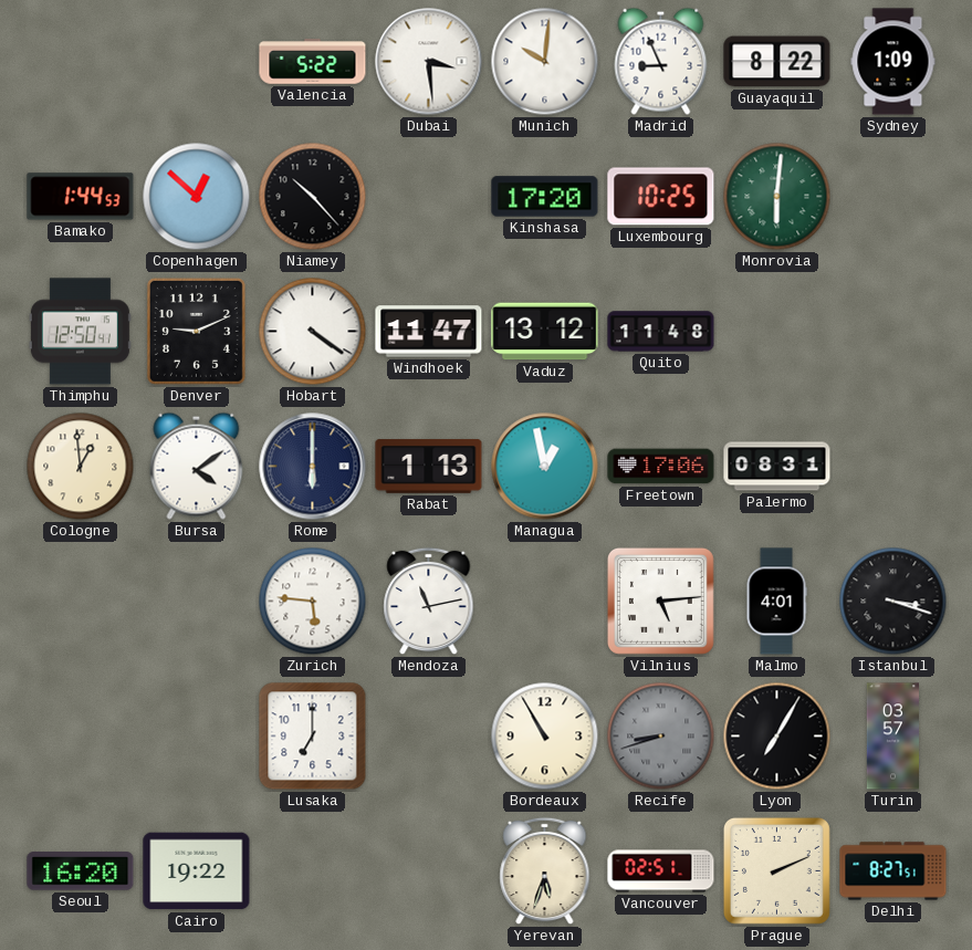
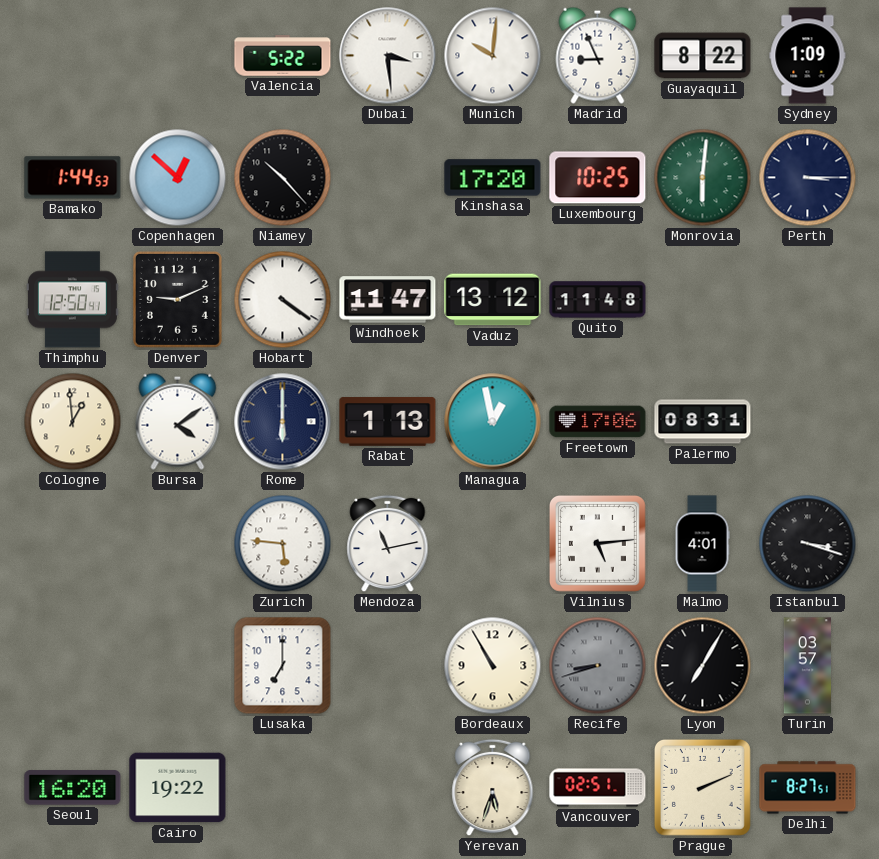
Perth: none -> 3:15
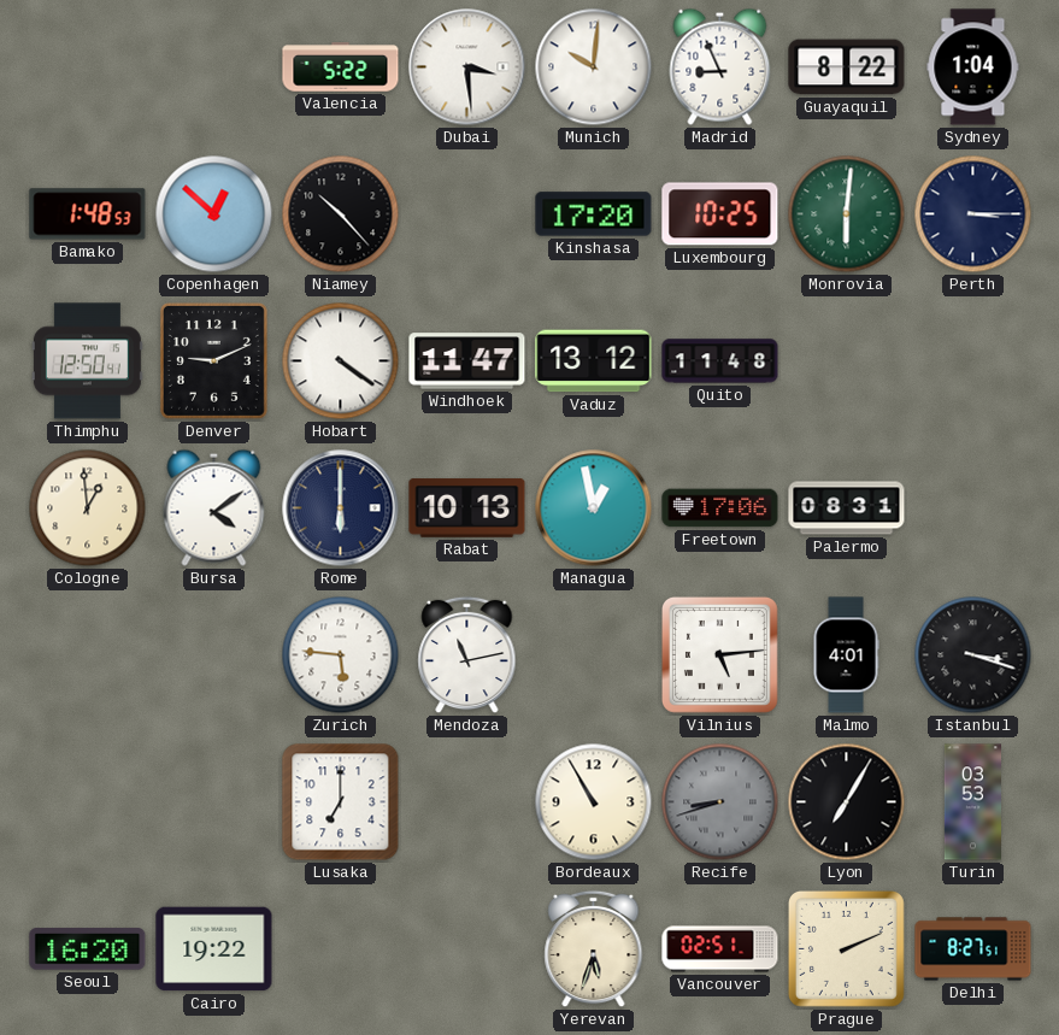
Sydney: 1:09 -> 1:04
Bamako: 1:44 -> 1:48
Rabat: 1:13 -> 10:13
Turin: 03:57 -> 03:53
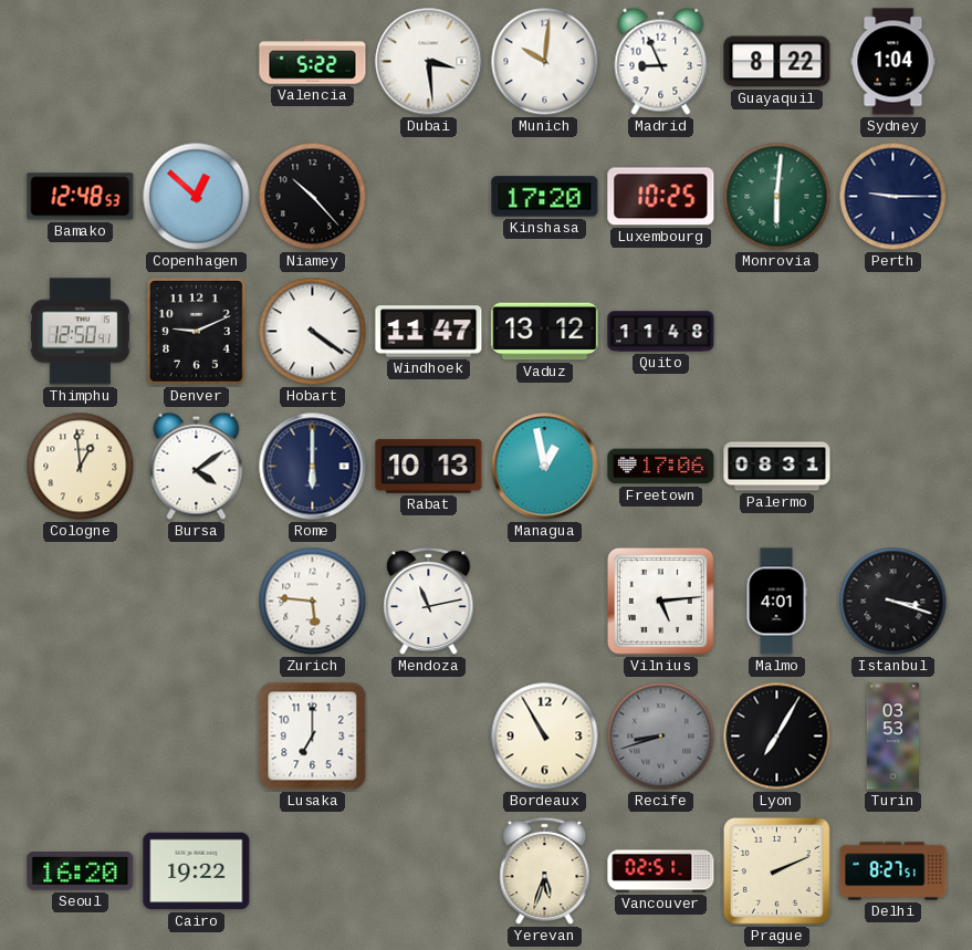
Bamako: 1:48 -> 12:48
Perth: 3:15 -> 9:15
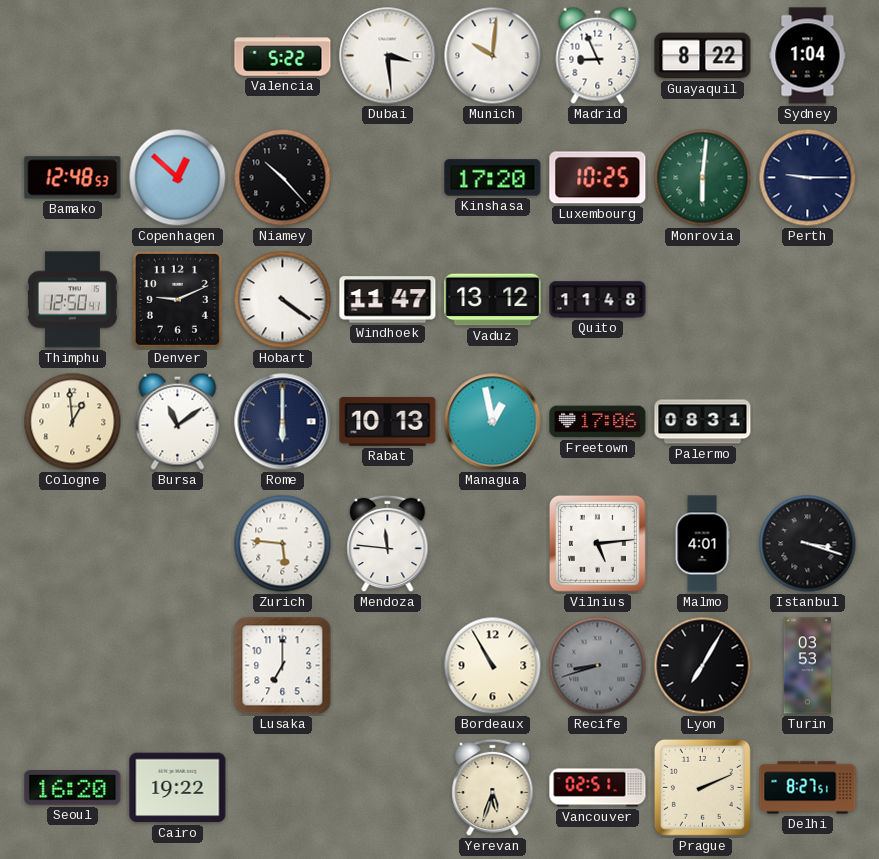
Bursa: 4:09 -> 11:09
Mendoza: 11:13 -> 11:46
